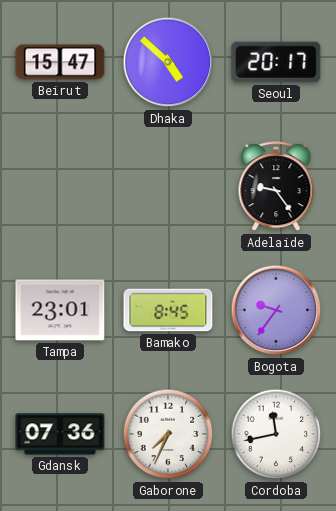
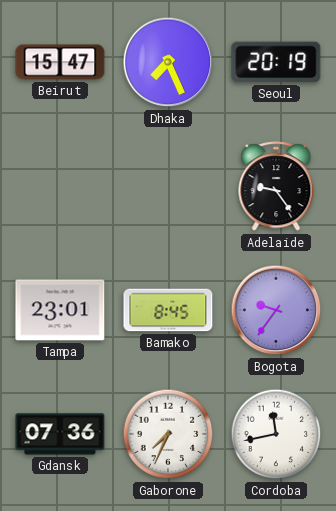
Dhaka: 4:52 -> 7:26
Seoul: 20:17 -> 20:19
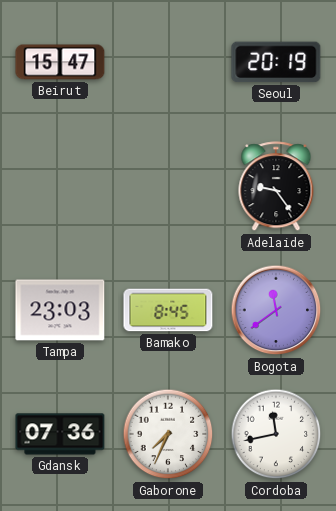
Dhaka: 7:26 -> none
Tampa: 23:01 -> 23:03
Bogota: 9:36 -> 11:39
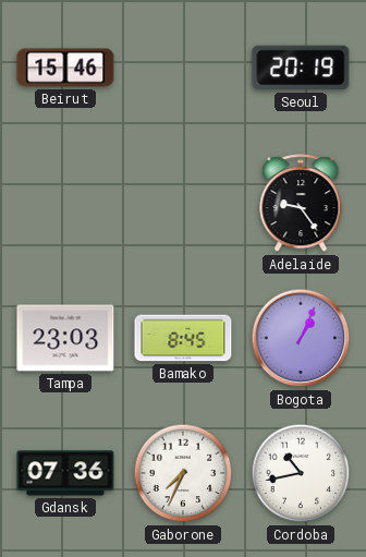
Beirut: 15:47 -> 15:46
Bogota: 11:39 -> 1:04
Cordoba: 11:43 -> 10:43
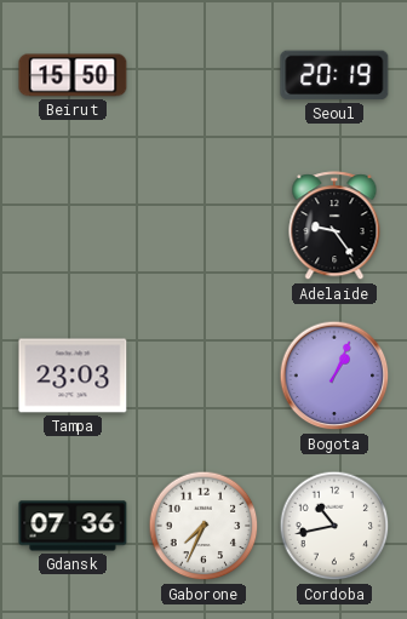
Beirut: 15:46 -> 15:50
Bamako: 8:45 -> none
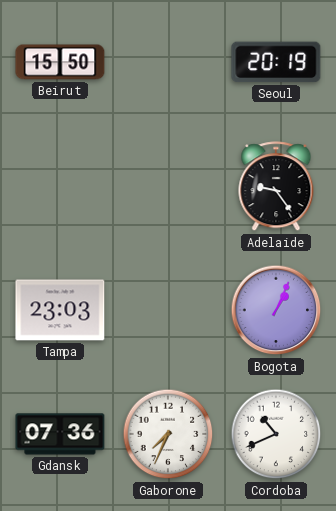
Cordoba: 10:43 -> 10:41
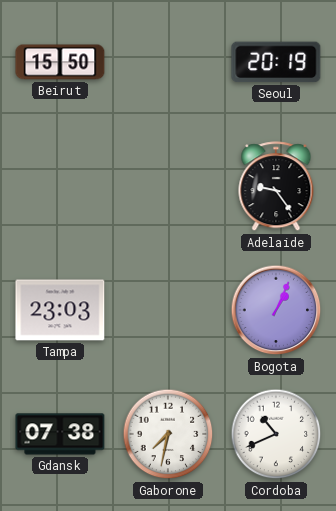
Gdansk: 07:36 -> 07:38
Gaborone: 7:34 -> 7:32
